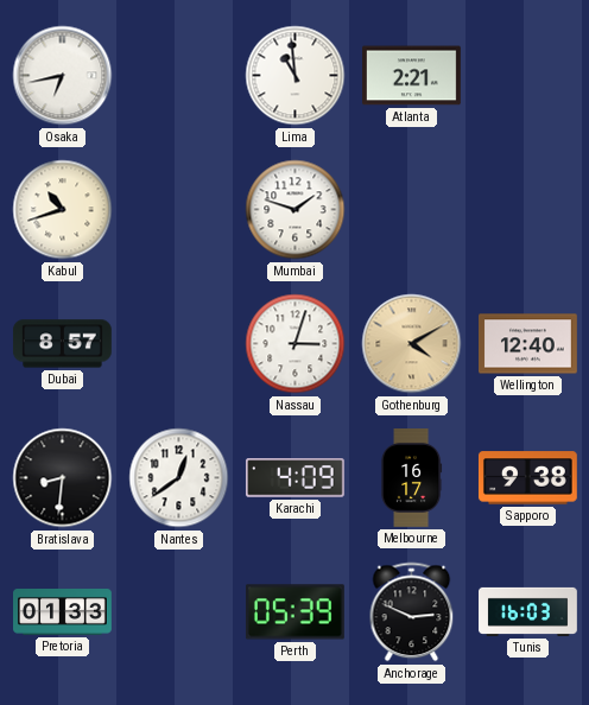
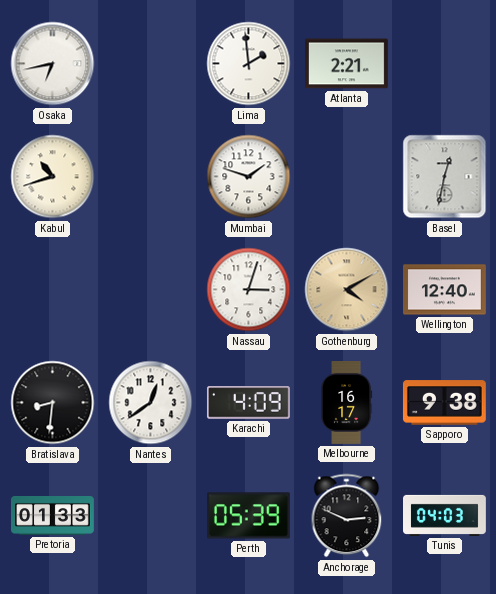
Lima: 10:59 -> 1:59
Basel: none -> 12:32
Dubai: 8:57 -> none
Tunis: 16:03 -> 04:03
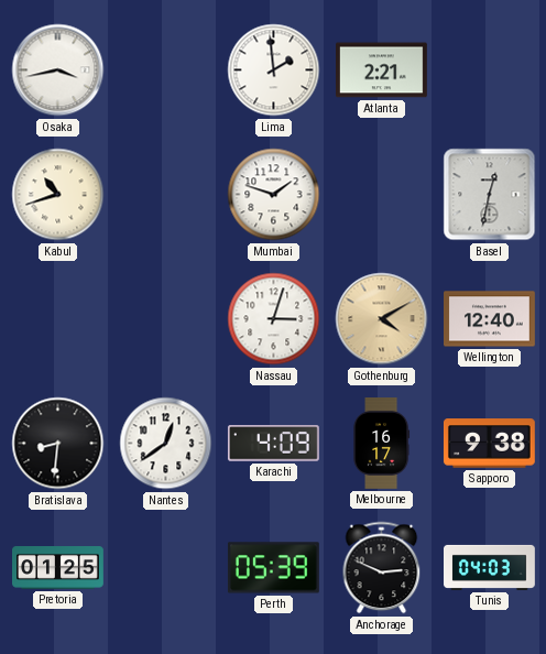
Osaka: 6:43 -> 3:43
Pretoria: 01:33 -> 01:25
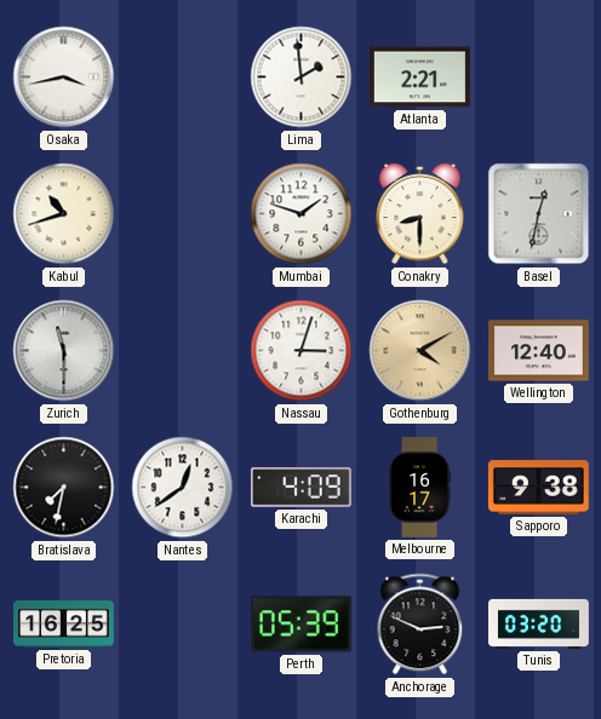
Conakry: none -> 8:30
Zurich: none -> 11:30
Bratislava: 8:31 -> 7:32
Pretoria: 01:25 -> 16:25
Tunis: 04:03 -> 03:20
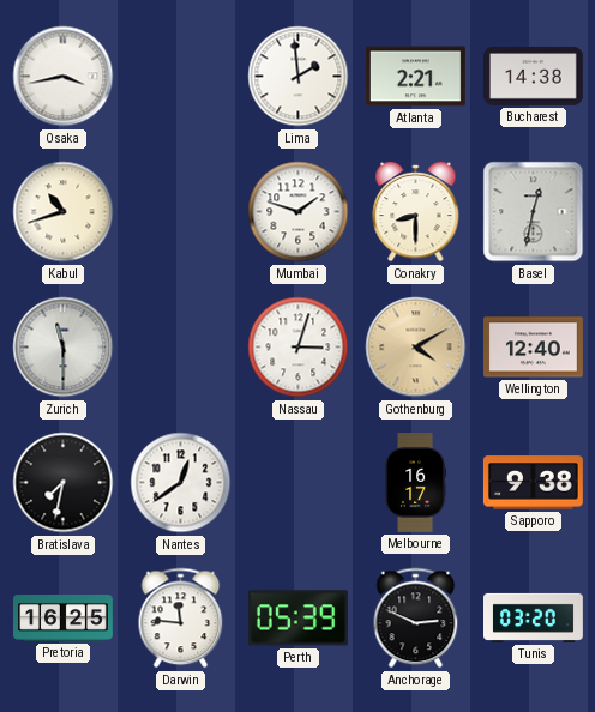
Bucharest: none -> 14:38
Karachi: 4:09 -> none
Darwin: none -> 11:46
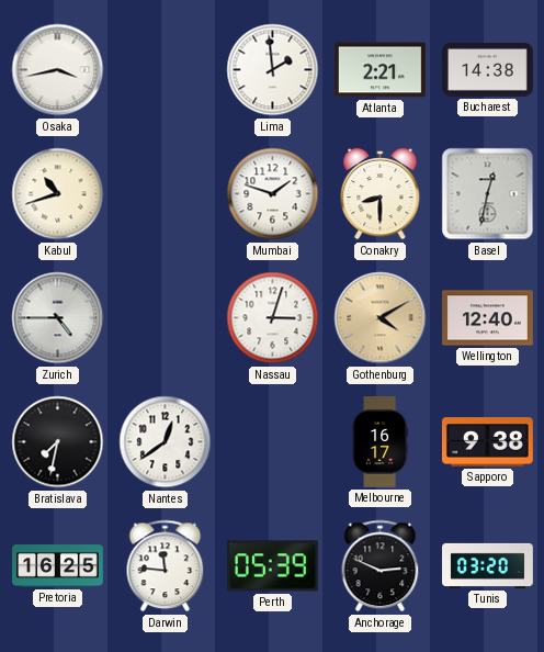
Zurich: 11:30 -> 4:45
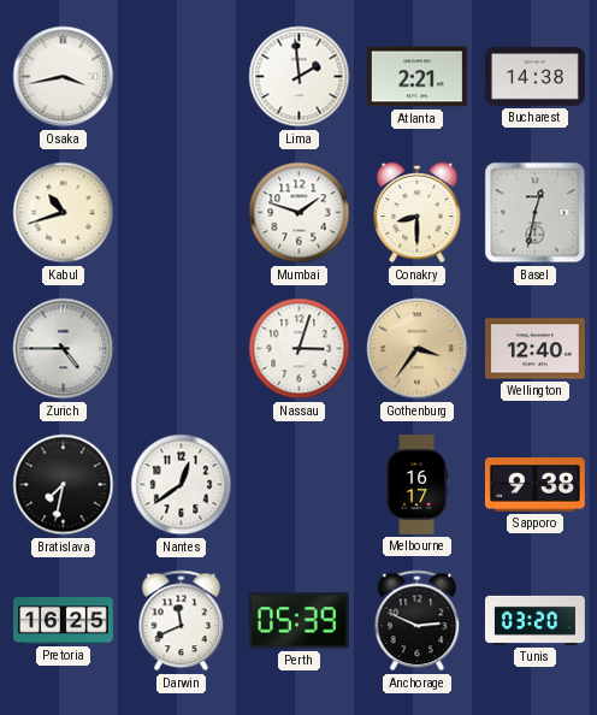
Gothenburg: 4:10 -> 3:36
Darwin: 11:46 -> 11:41
